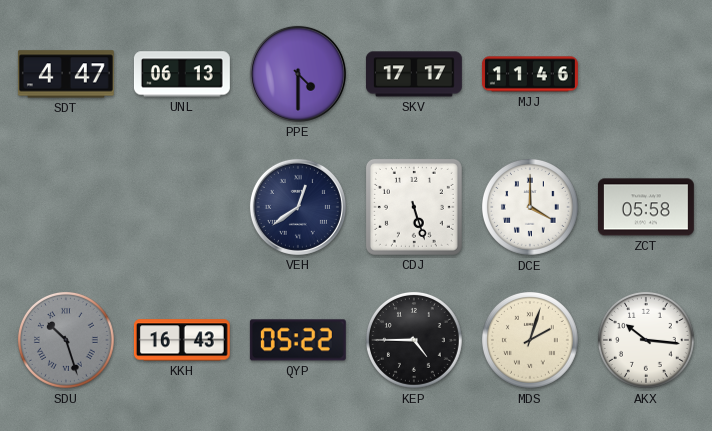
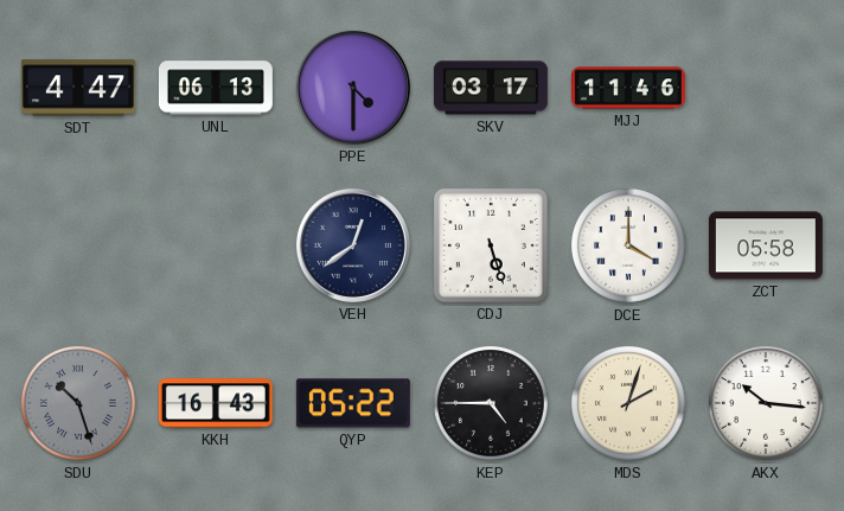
SKV: 17:17 -> 03:17
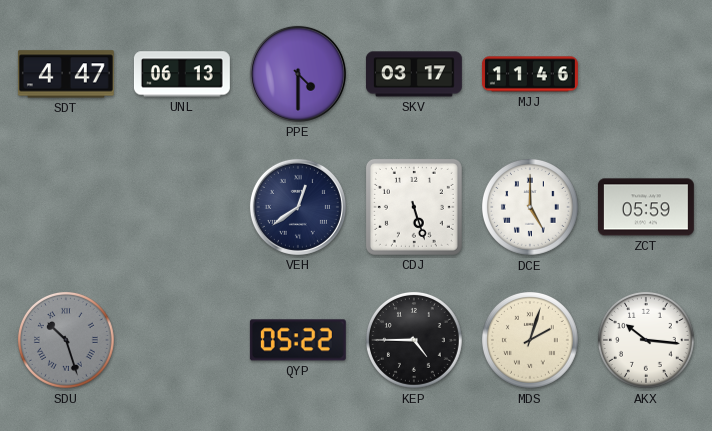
DCE: 4:00 -> 5:00
ZCT: 05:58 -> 05:59
KKH: 16:43 -> none
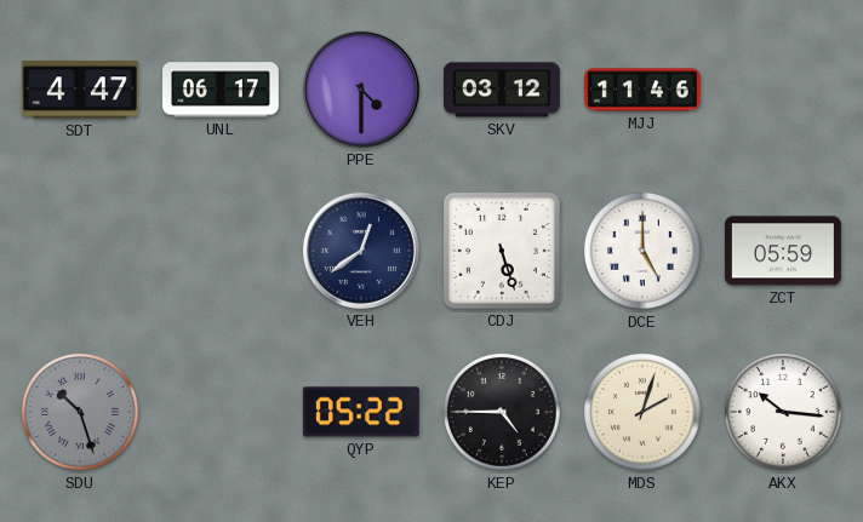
UNL: 06:13 -> 06:17
SKV: 03:17 -> 03:12
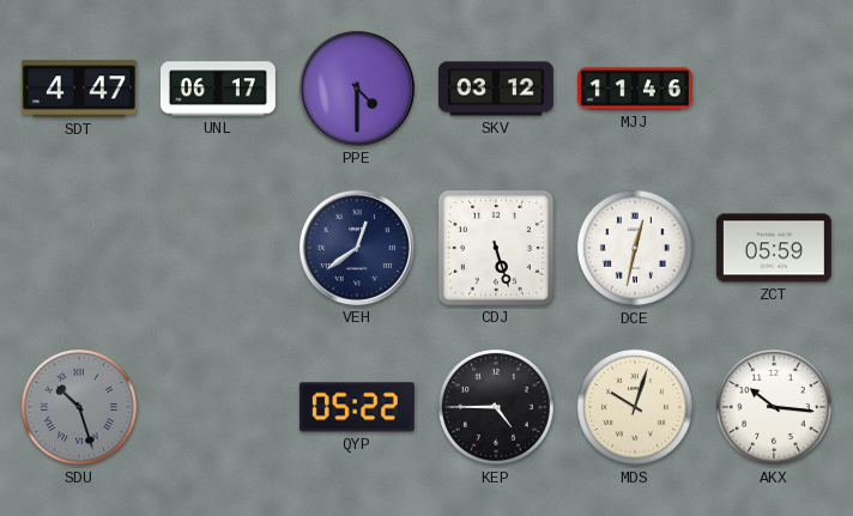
DCE: 5:00 -> 12:32
MDS: 2:03 -> 10:03
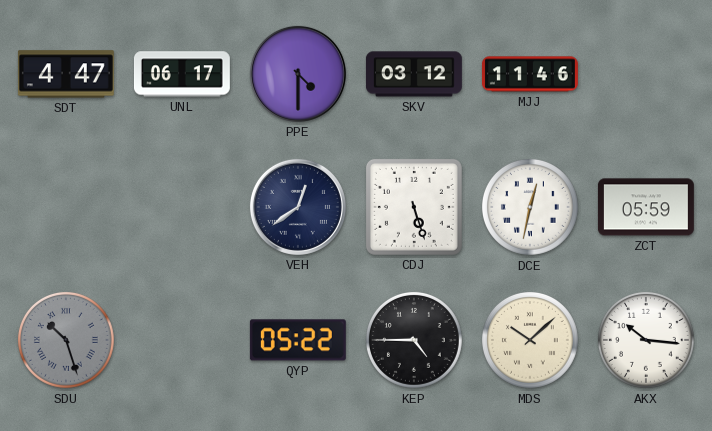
MDS: 10:03 -> 10:08
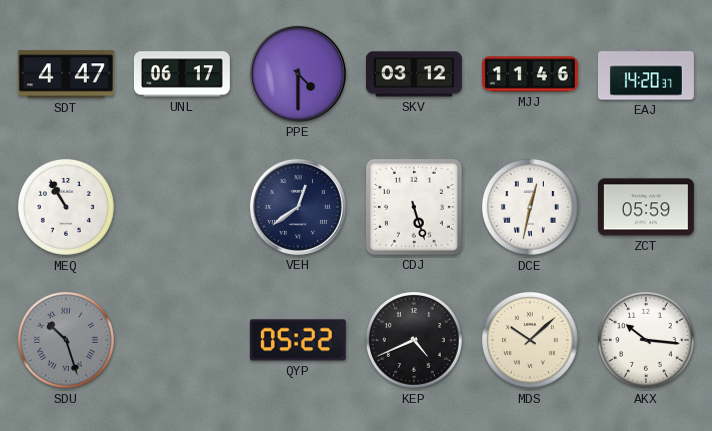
EAJ: none -> 14:20
MEQ: none -> 10:55
KEP: 4:45 -> 4:41
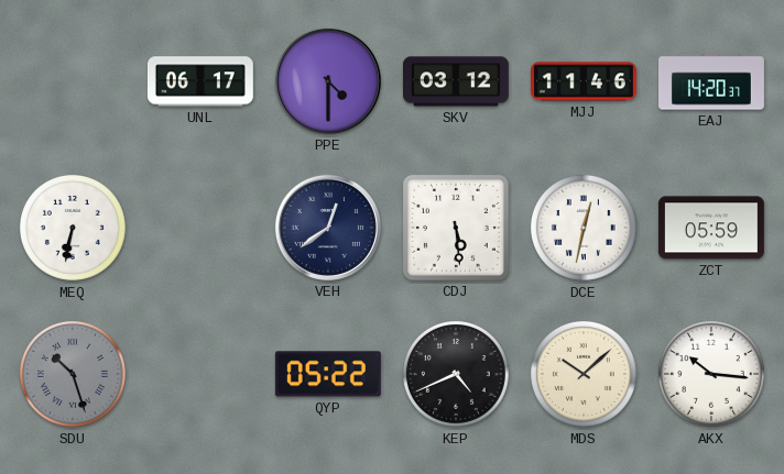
SDT: 4:47 -> none
MEQ: 10:55 -> 6:32
CDJ: 5:27 -> 5:29
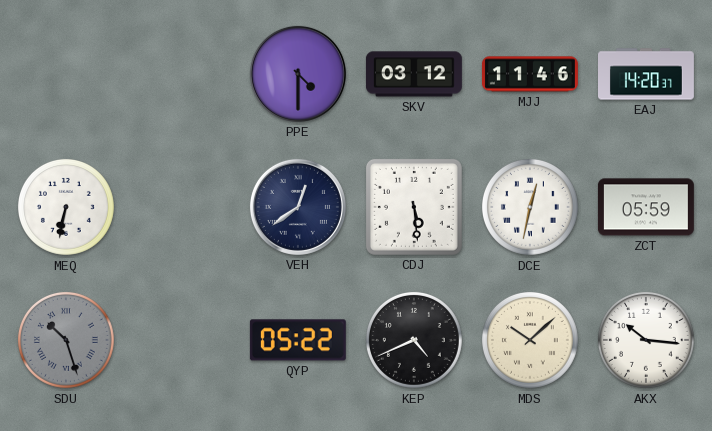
UNL: 06:17 -> none
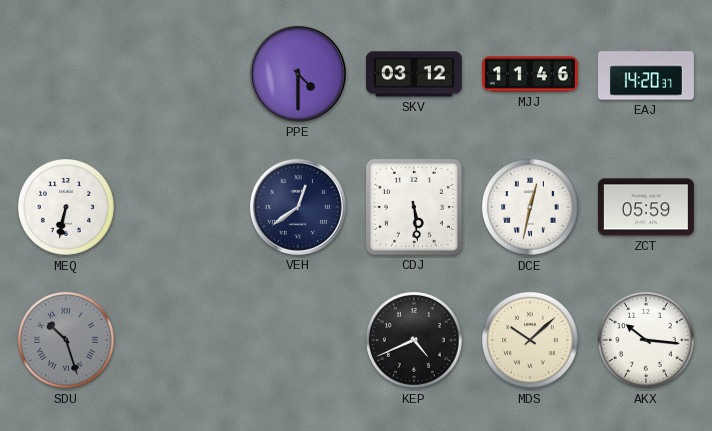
QYP: 05:22 -> none
